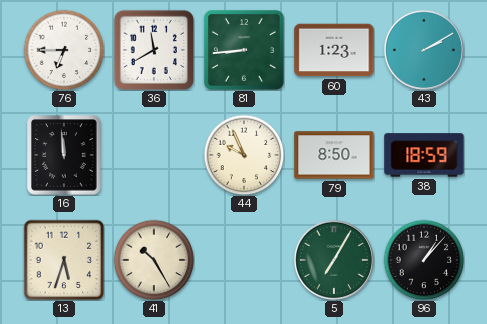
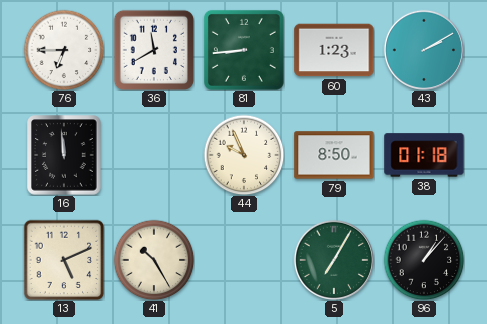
38: 18:59 -> 01:18
13: 5:33 -> 5:11
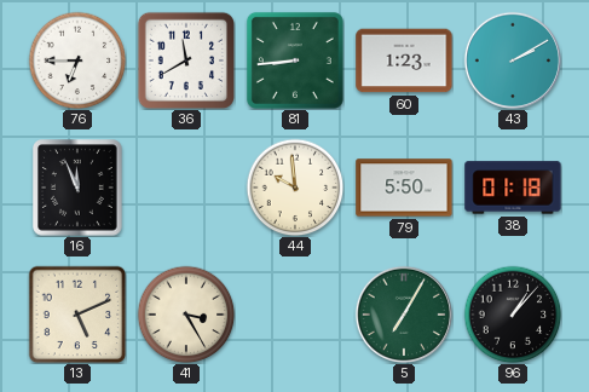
16: 11:59 -> 11:56
44: 9:56 -> 9:59
79: 8:50 -> 5:50
41: 10:25 -> 3:25
